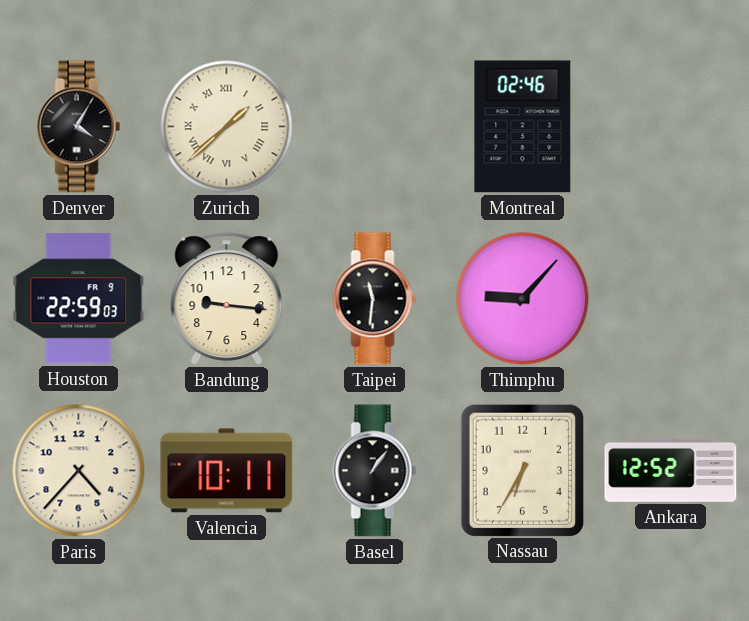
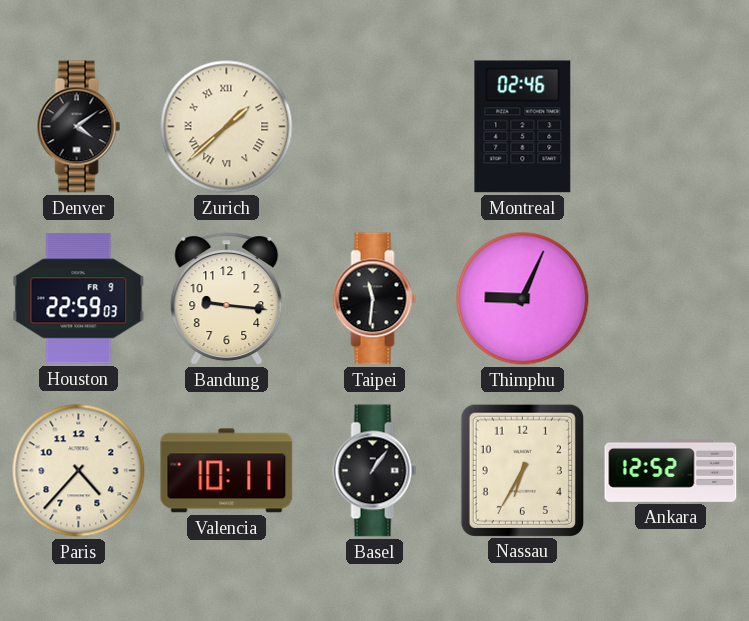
Denver: 4:05 -> 4:09
Thimphu: 9:07 -> 9:04
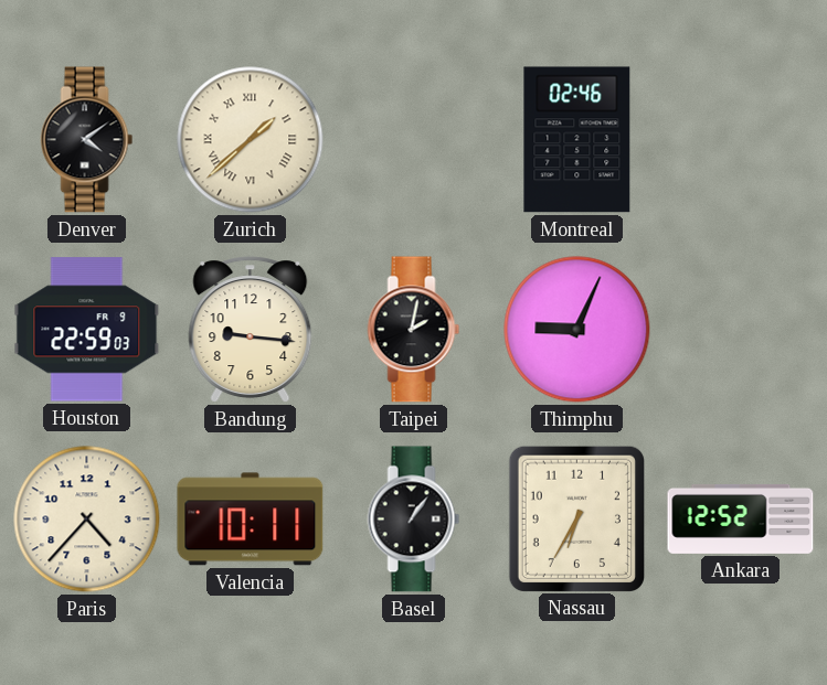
Taipei: 11:31 -> 2:02
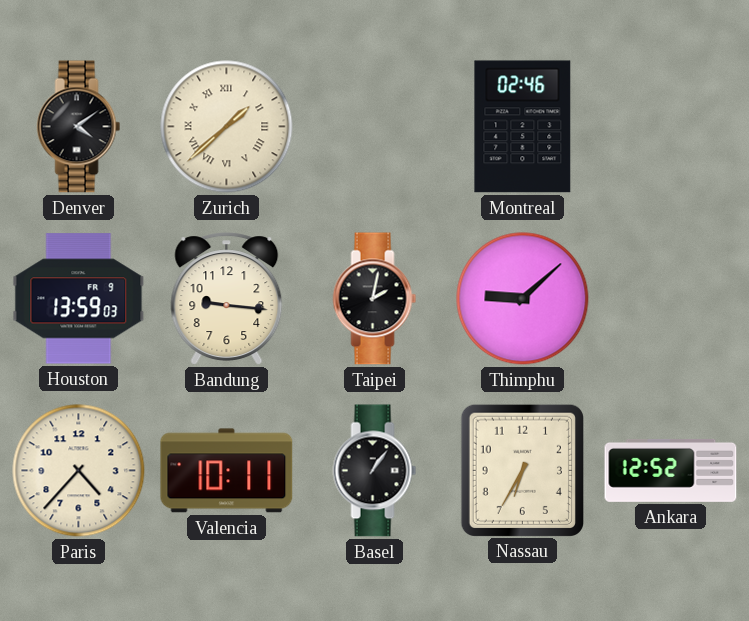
Houston: 22:59 -> 13:59
Thimphu: 9:04 -> 9:08
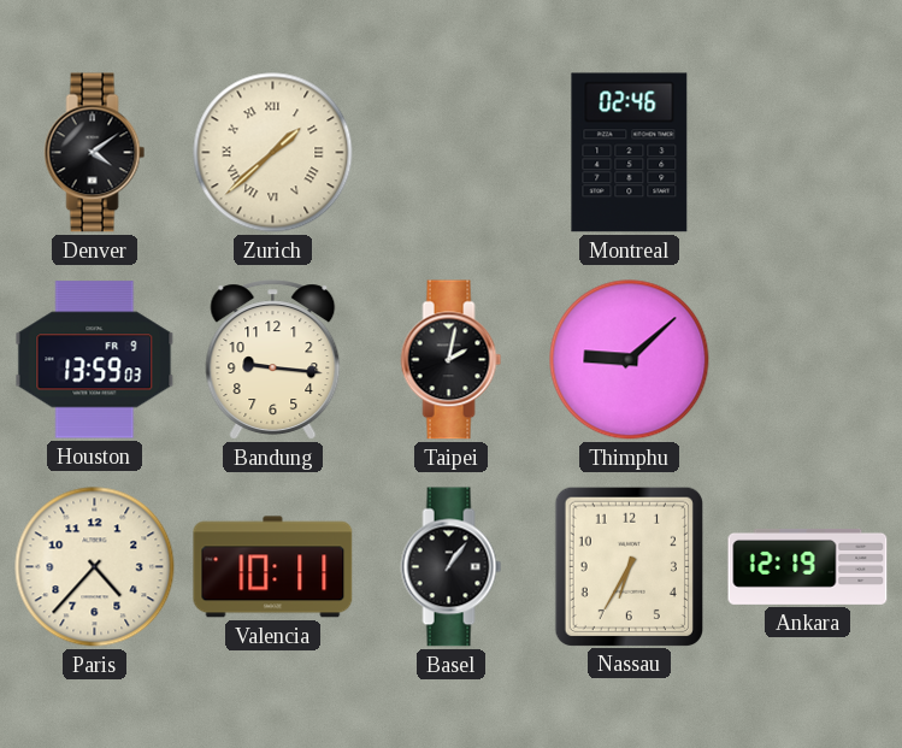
Ankara: 12:52 -> 12:19
